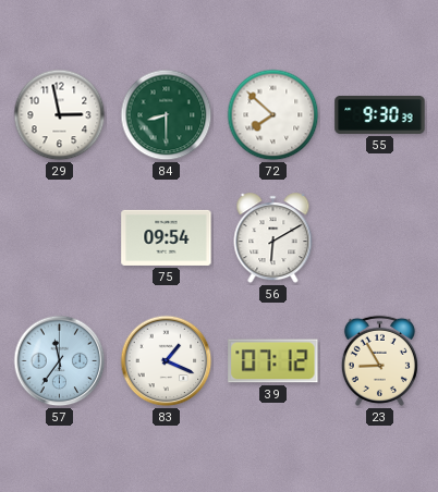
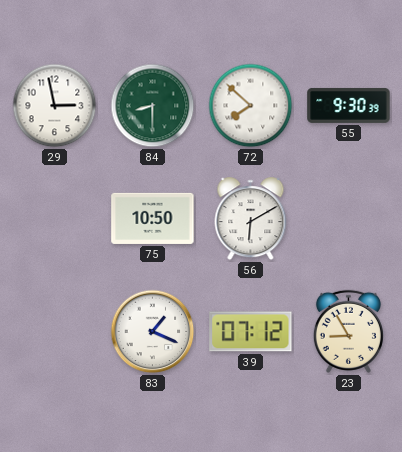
75: 09:54 -> 10:50
57: 11:36 -> none
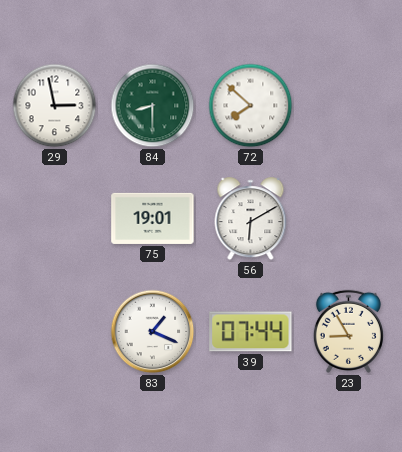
55: 9:30 -> none
75: 10:50 -> 19:01
39: 07:12 -> 07:44
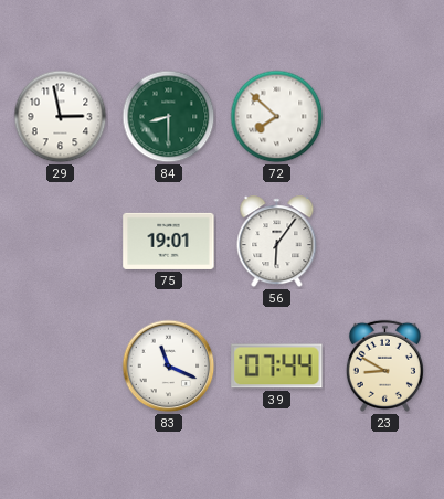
56: 6:10 -> 6:06
83: 1:19 -> 11:19
23: 8:55 -> 8:50
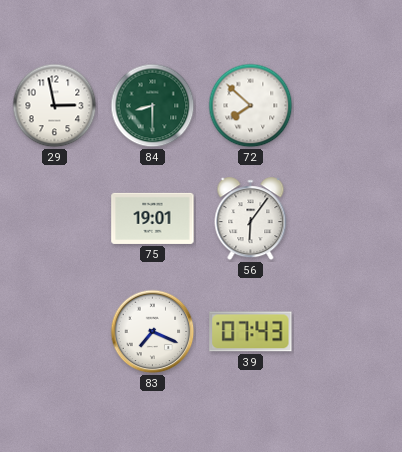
83: 11:19 -> 7:19
39: 07:44 -> 07:43
23: 8:50 -> none
